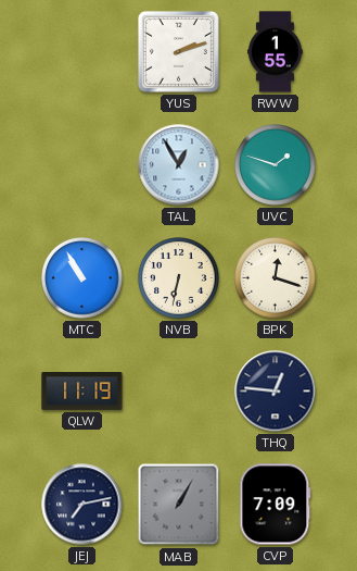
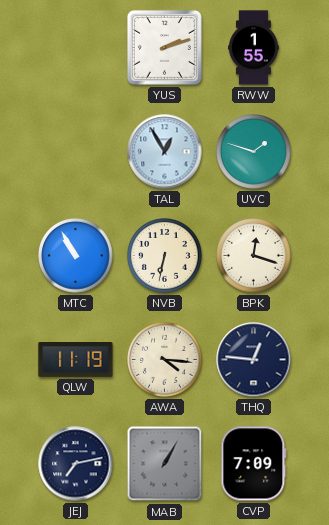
AWA: none -> 4:16
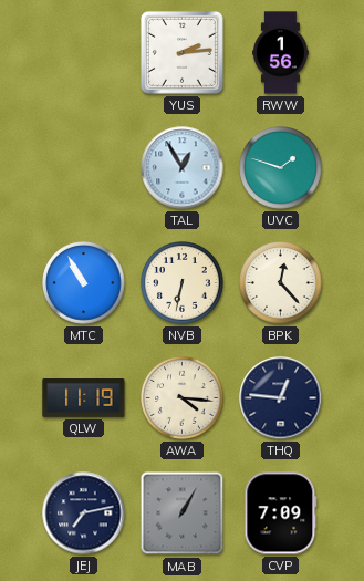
YUS: 2:12 -> 2:14
RWW: 1:55 -> 1:56
BPK: 12:18 -> 12:23
